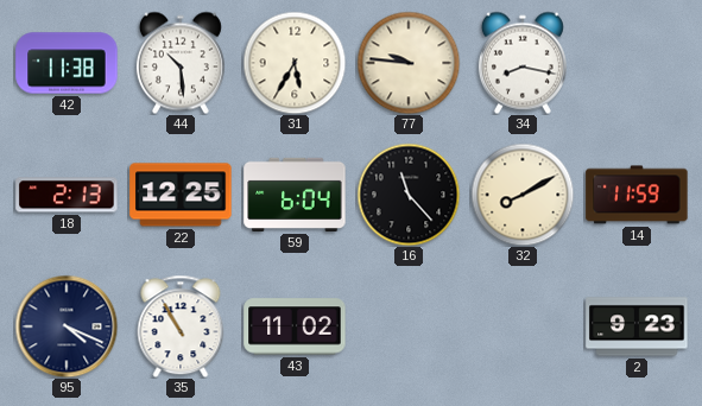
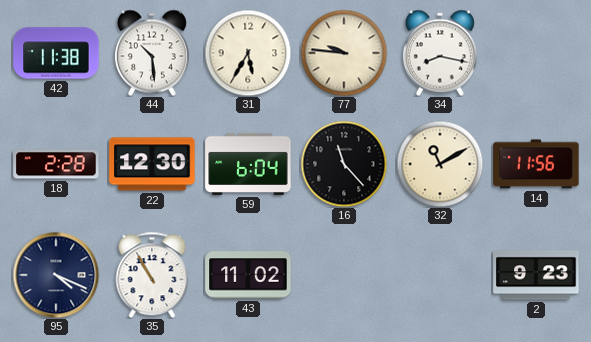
18: 2:13 -> 2:28
22: 12:25 -> 12:30
32: 8:10 -> 11:10
14: 11:59 -> 11:56
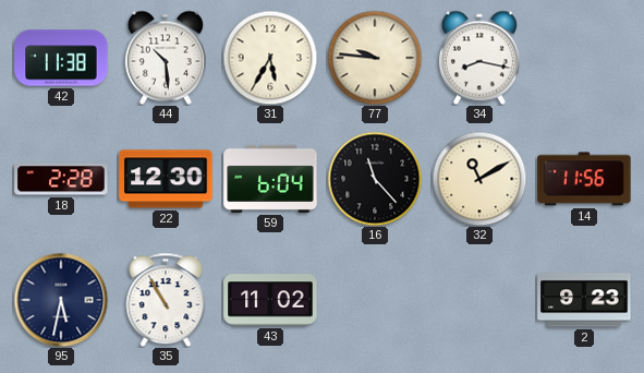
95: 4:19 -> 5:32
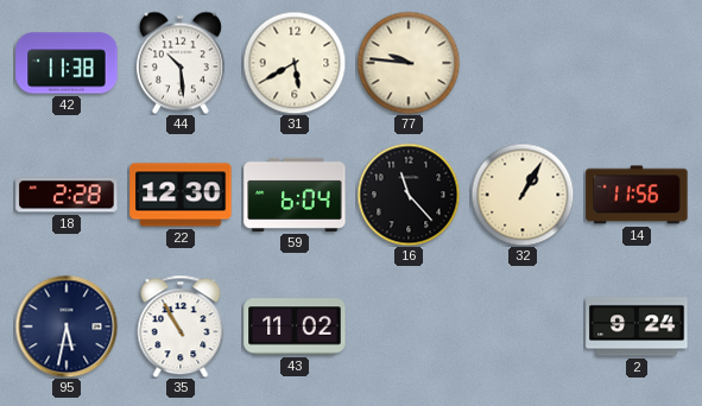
31: 5:35 -> 5:40
34: 8:17 -> none
32: 11:10 -> 1:05
2: 9:23 -> 9:24
